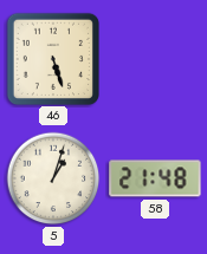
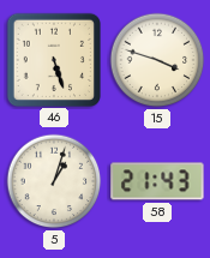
15: none -> 3:48
58: 21:48 -> 21:43
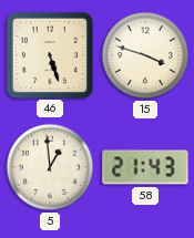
5: 1:03 -> 12:59
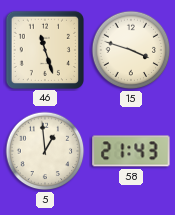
46: 5:27 -> 11:27
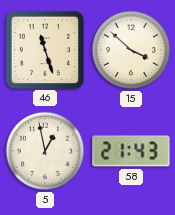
15: 3:48 -> 3:52
5: 12:59 -> 12:58
